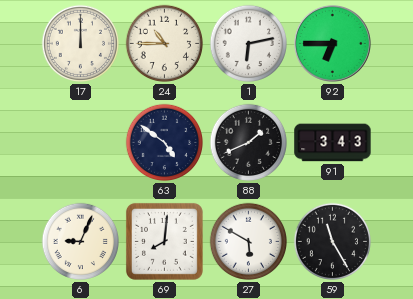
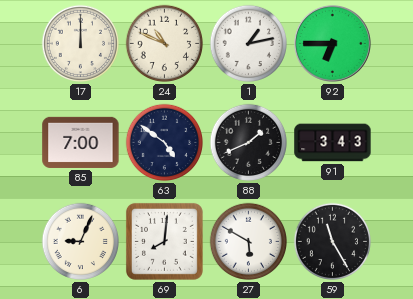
24: 10:45 -> 10:49
1: 6:13 -> 1:13
85: none -> 7:00
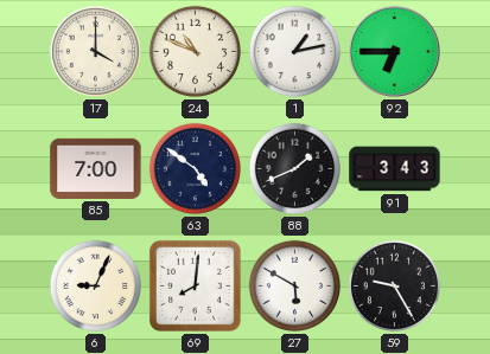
17: 12:00 -> 4:00
59: 11:25 -> 9:25
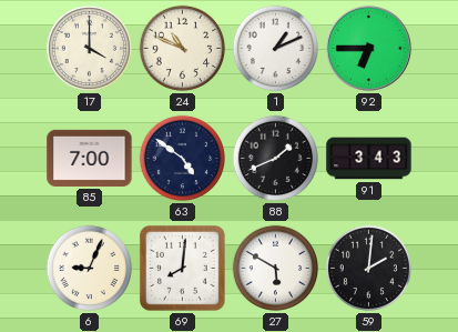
1: 1:13 -> 1:11
59: 9:25 -> 2:01
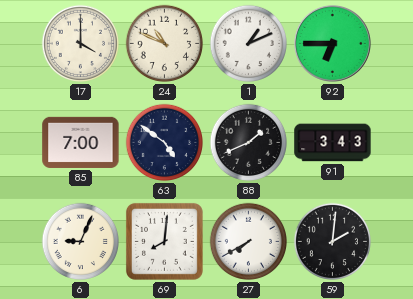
27: 5:50 -> 7:40
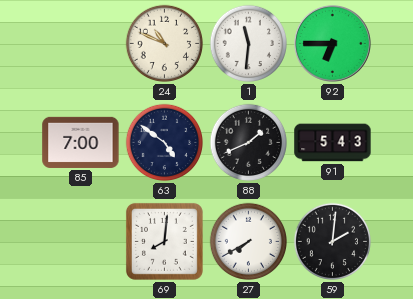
17: 4:00 -> none
1: 1:11 -> 11:31
91: 3:43 -> 5:43
6: 9:04 -> none
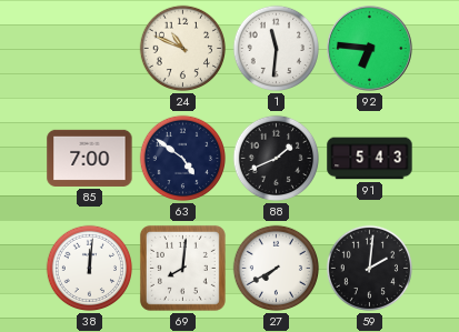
92: 6:45 -> 6:46
38: none -> 12:01
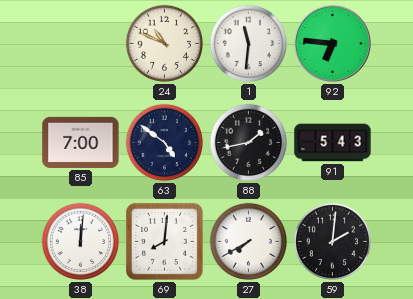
88: 1:41 -> 1:43
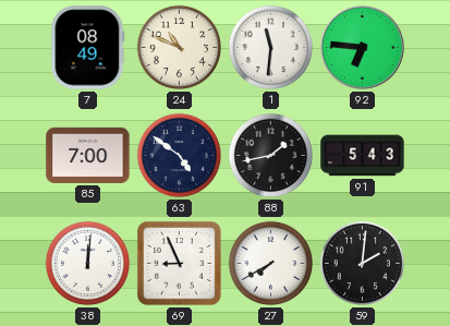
7: none -> 08:49
69: 8:01 -> 8:56
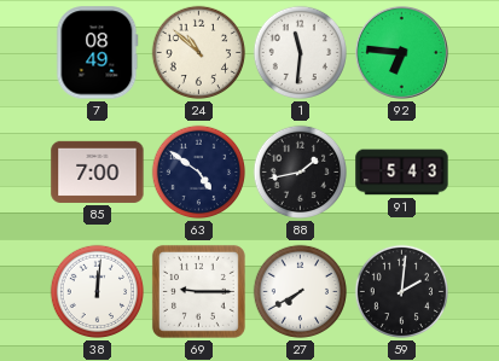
24: 10:49 -> 10:52
69: 8:56 -> 9:15
